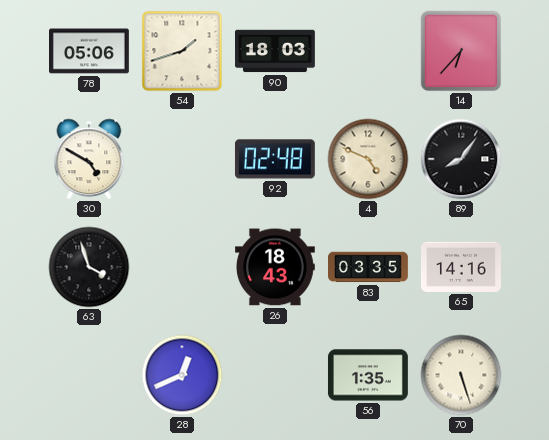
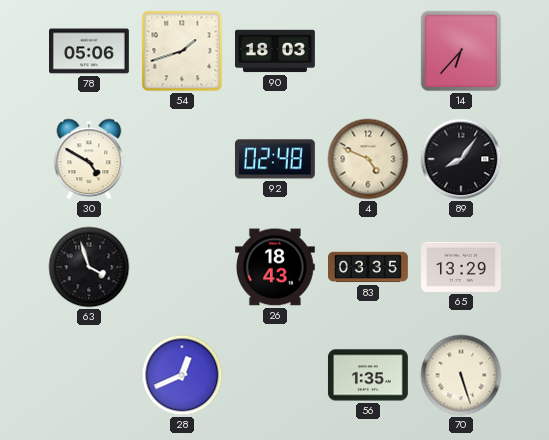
65: 14:16 -> 13:29
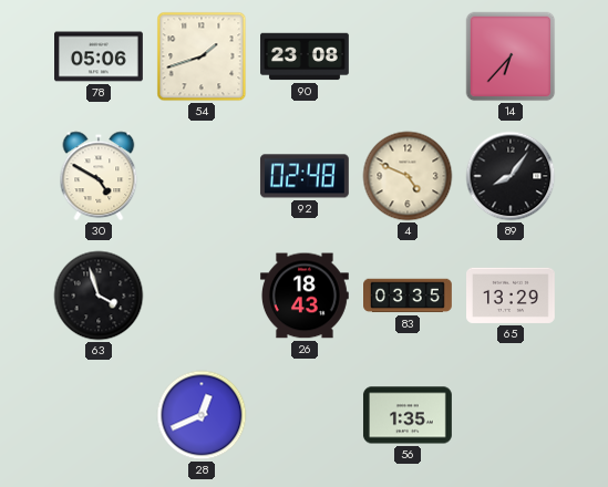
90: 18:03 -> 23:08
70: 5:27 -> none
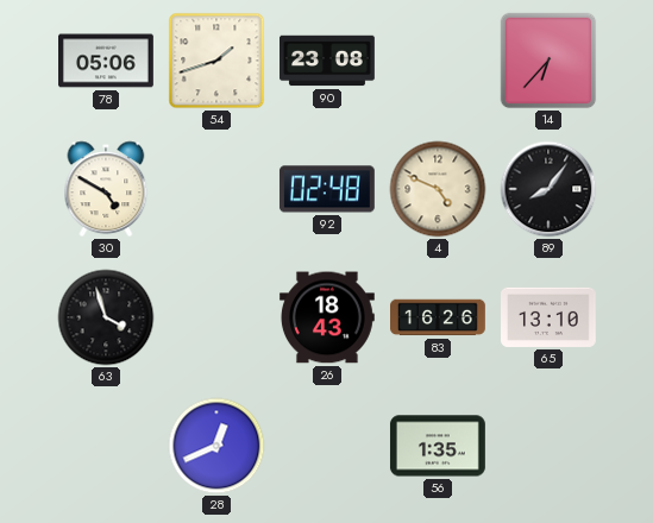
83: 03:35 -> 16:26
65: 13:29 -> 13:10
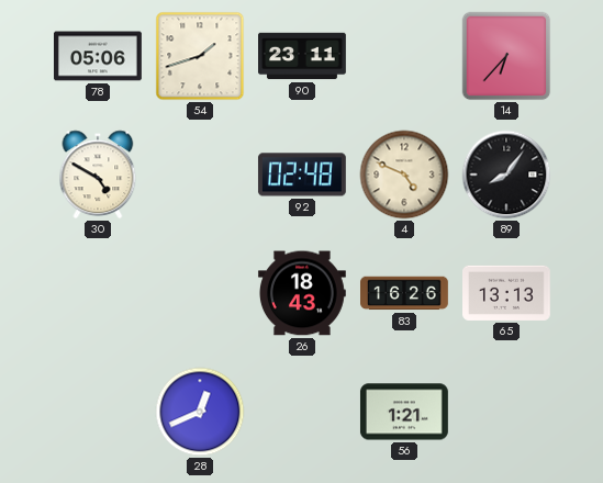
90: 23:08 -> 23:11
63: 3:57 -> none
65: 13:10 -> 13:13
56: 1:35 -> 1:21
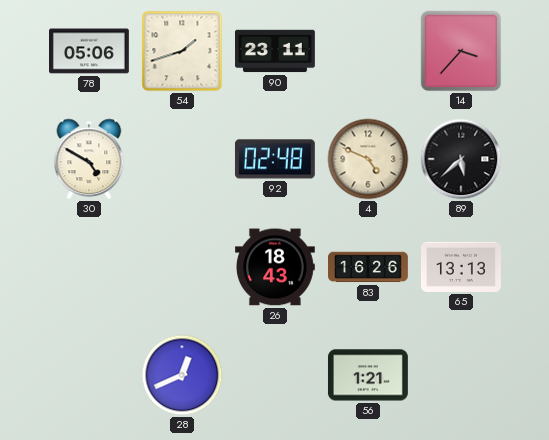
14: 6:37 -> 3:37
89: 8:06 -> 5:38
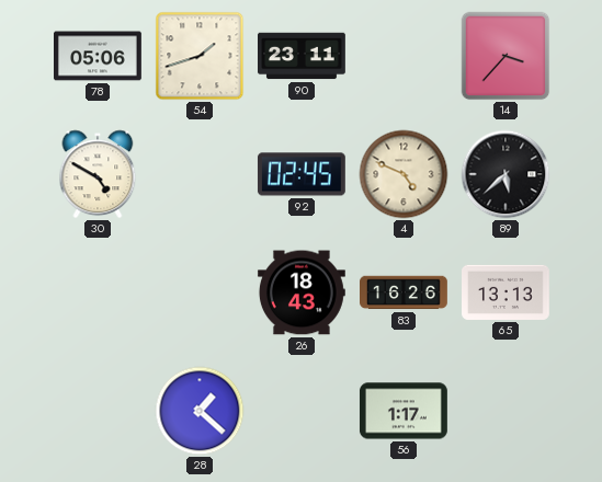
92: 02:48 -> 02:45
28: 12:41 -> 1:22
56: 1:21 -> 1:17
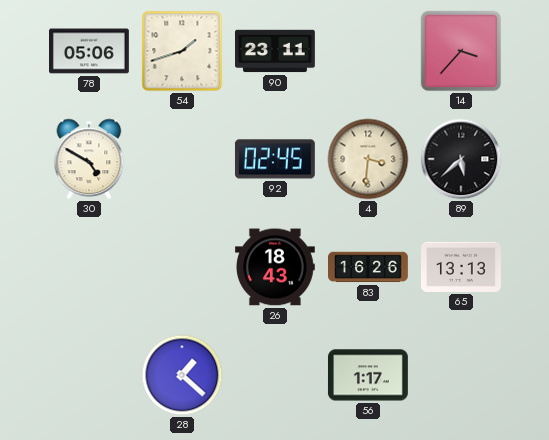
4: 4:49 -> 3:31
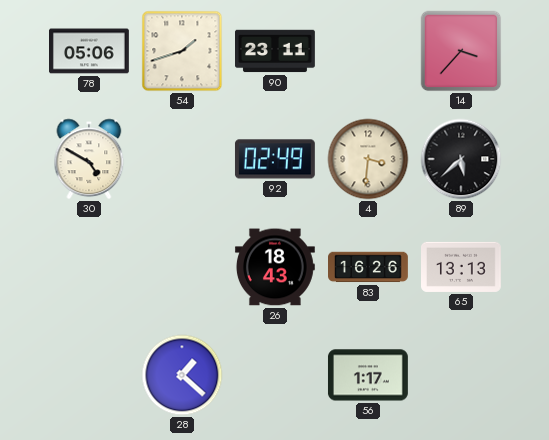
92: 02:45 -> 02:49
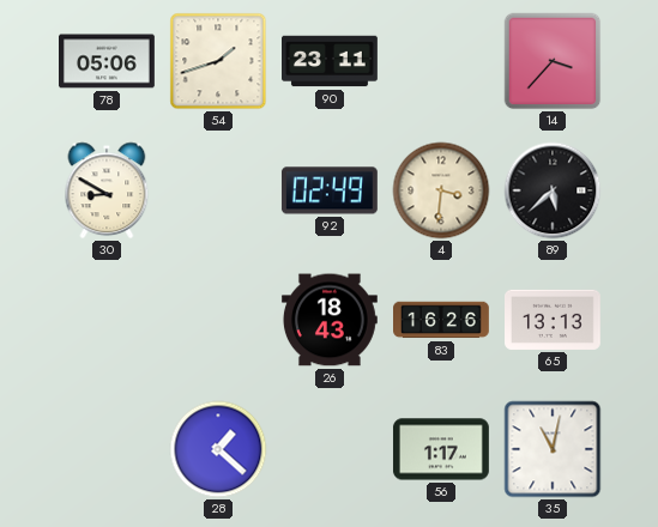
30: 4:50 -> 8:50
35: none -> 11:02
